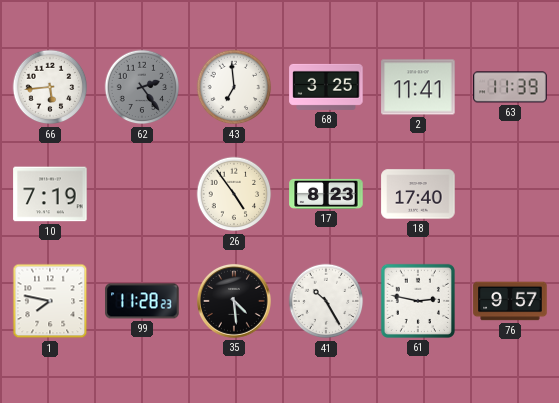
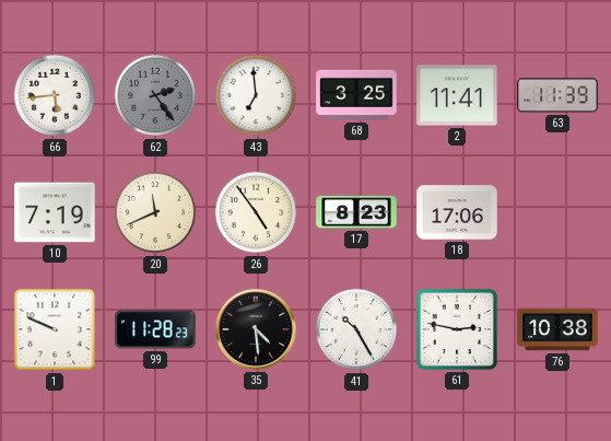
20: none -> 11:41
18: 17:40 -> 17:06
1: 7:47 -> 9:49
76: 9:57 -> 10:38
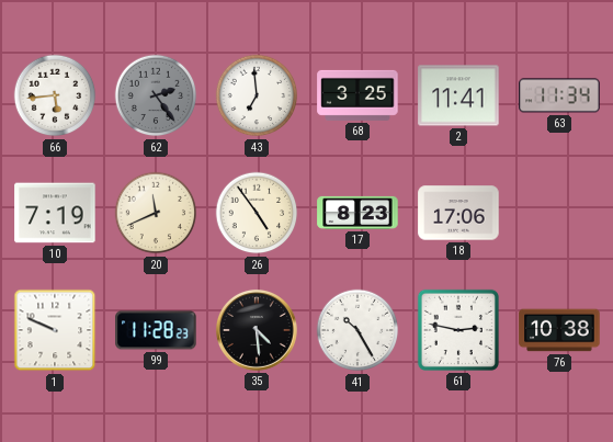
63: 11:39 -> 11:34
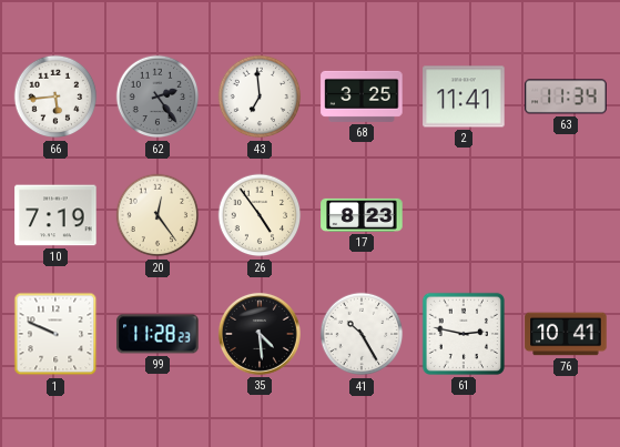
20: 11:41 -> 12:24
18: 17:06 -> none
76: 10:38 -> 10:41
